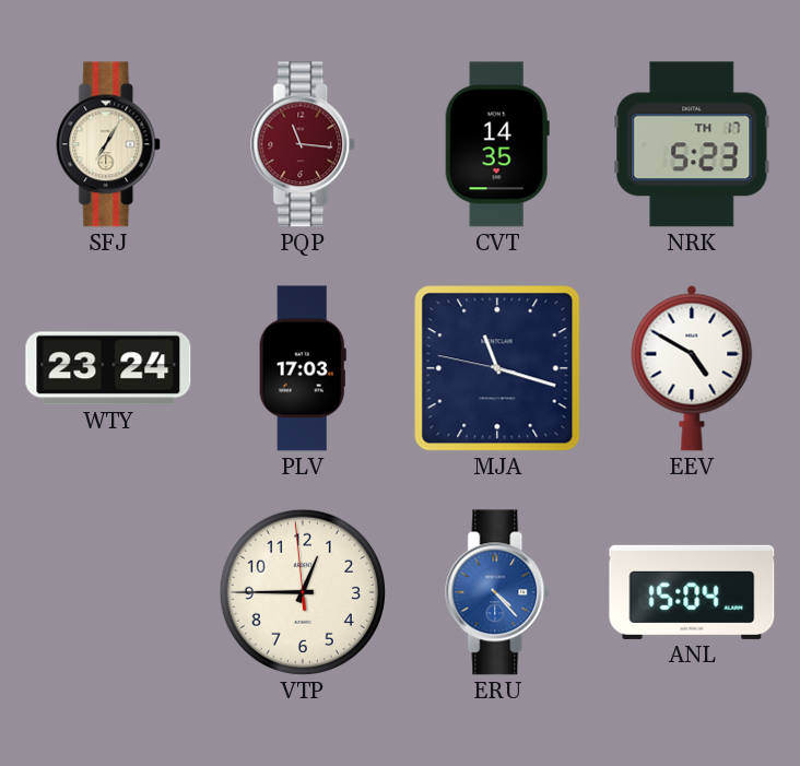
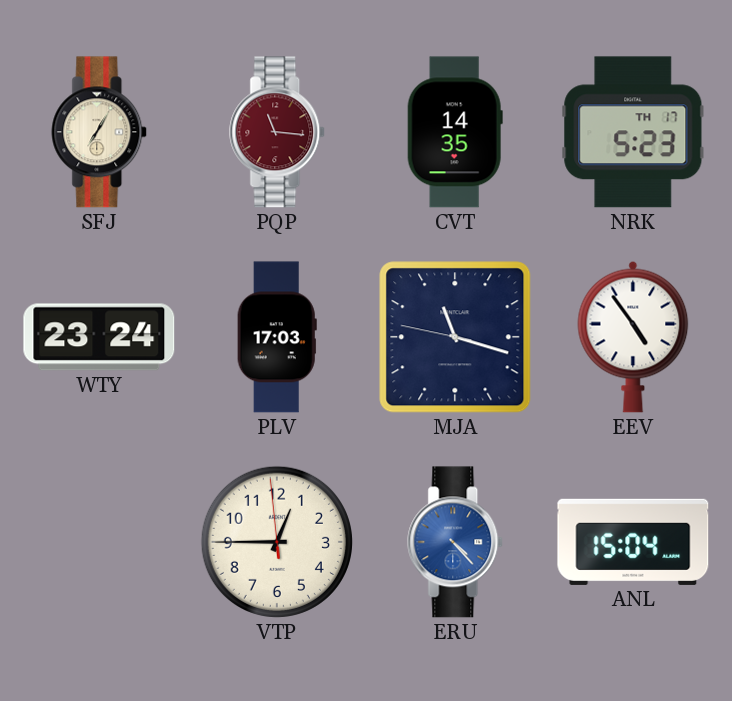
EEV: 4:50 -> 4:54
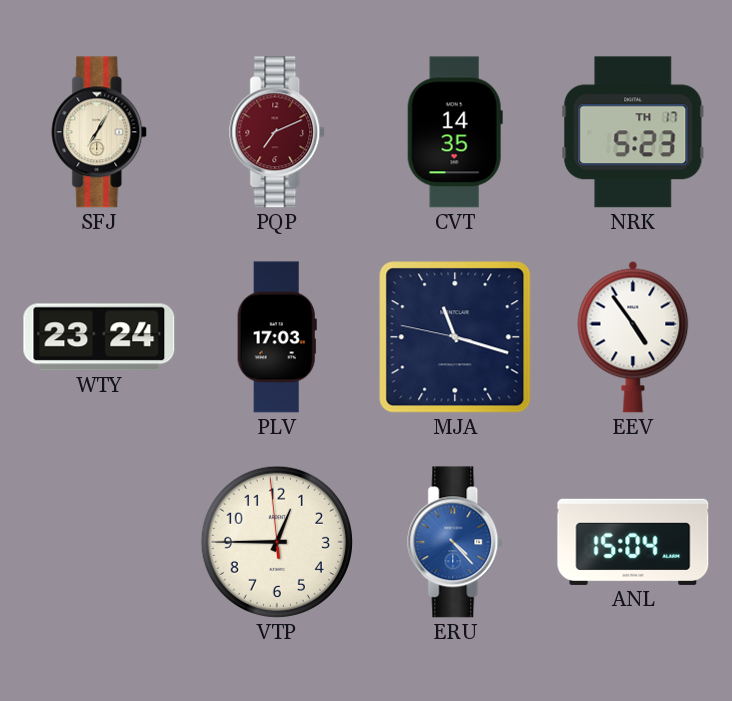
PQP: 11:16 -> 7:11
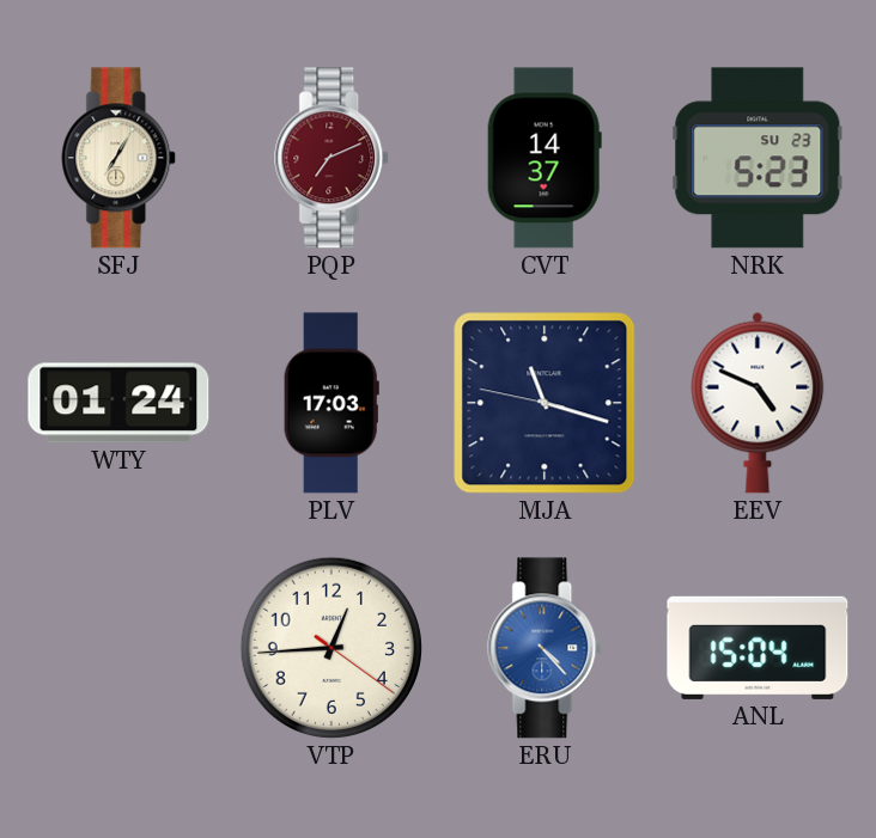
CVT: 14:35 -> 14:37
NRK date: TH 17 -> SU 23
WTY: 23:24 -> 01:24
EEV: 4:54 -> 4:49
VTP: 12:44:59 -> 12:44:21
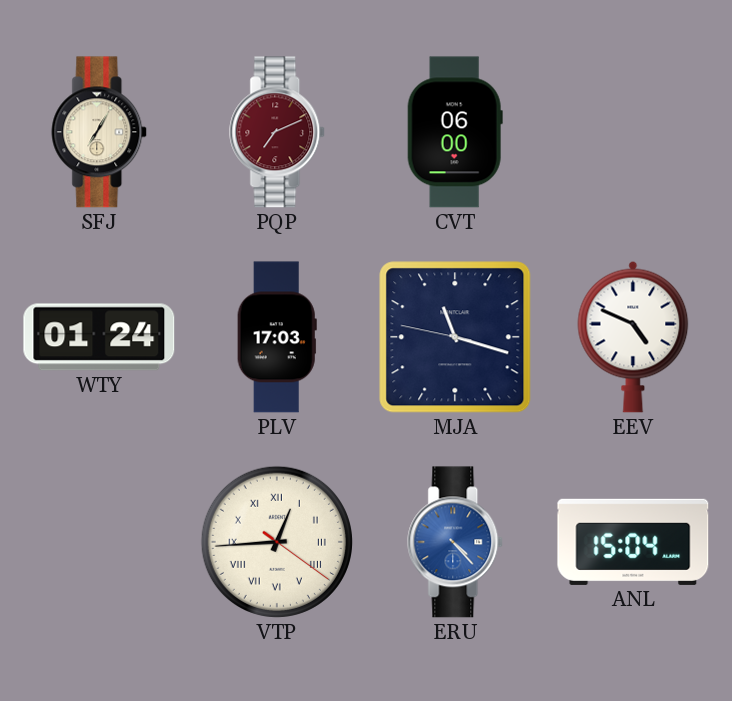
CVT: 14:37 -> 06:00
NRK: 5:23 -> none
VTP numerals: Arabic -> Roman
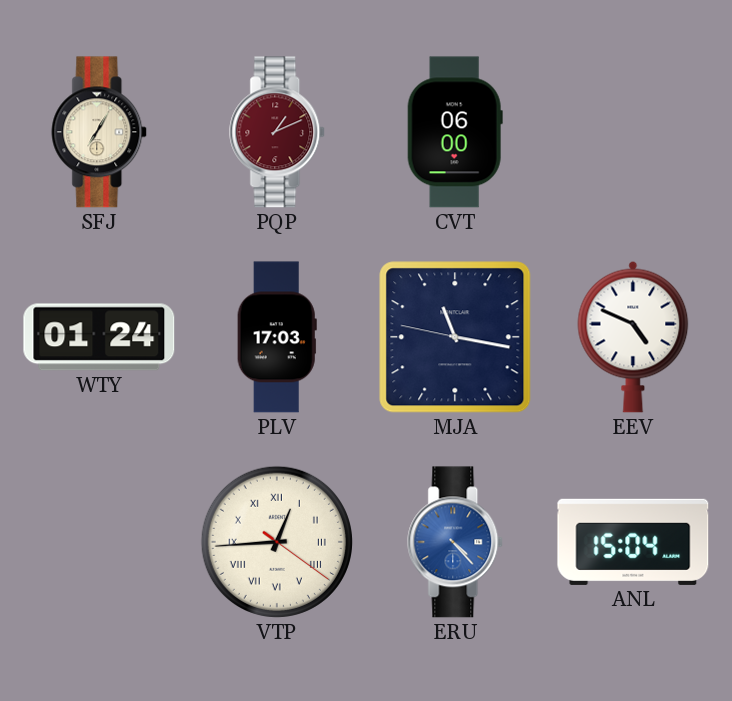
PQP: 7:11 -> 1:11
MJA: 11:17 -> 11:16
